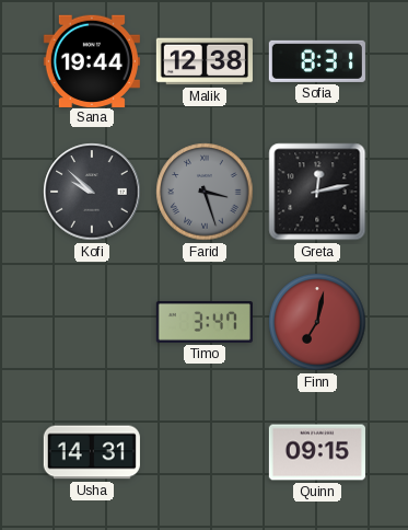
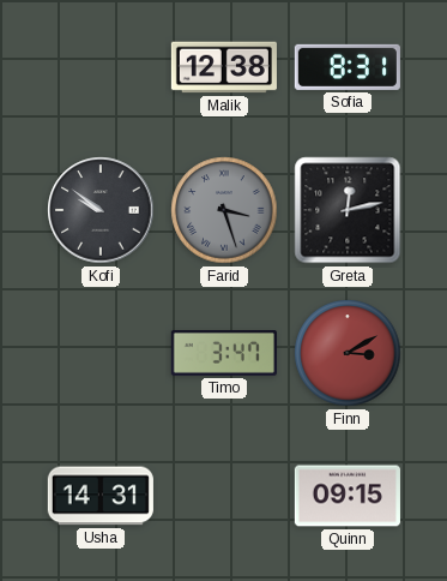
Sana: 19:44 -> none
Kofi: 9:52 -> 9:51
Finn: 7:02 -> 3:10
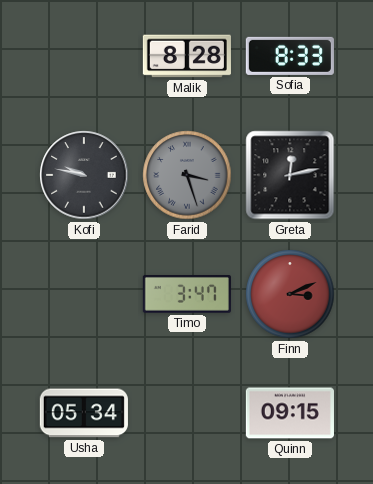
Malik: 12:38 -> 8:28
Sofia: 8:31 -> 8:33
Kofi: 9:51 -> 9:47
Finn: 3:10 -> 3:11
Usha: 14:31 -> 05:34
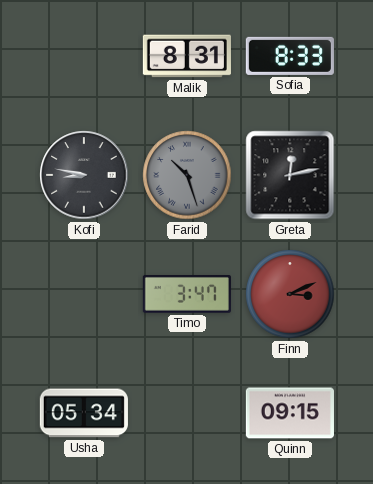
Malik: 8:28 -> 8:31
Kofi: 9:47 -> 8:47
Farid: 3:27 -> 10:27
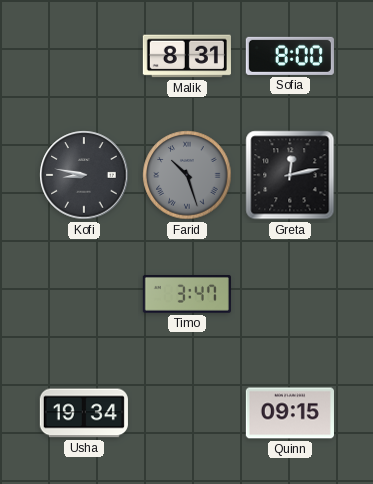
Sofia: 8:33 -> 8:00
Finn: 3:11 -> none
Usha: 05:34 -> 19:34
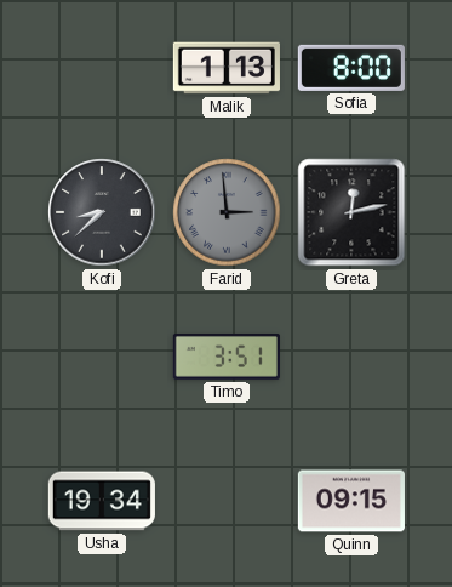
Malik: 8:31 -> 1:13
Kofi: 8:47 -> 8:38
Farid: 10:27 -> 2:59
Timo: 3:47 -> 3:51
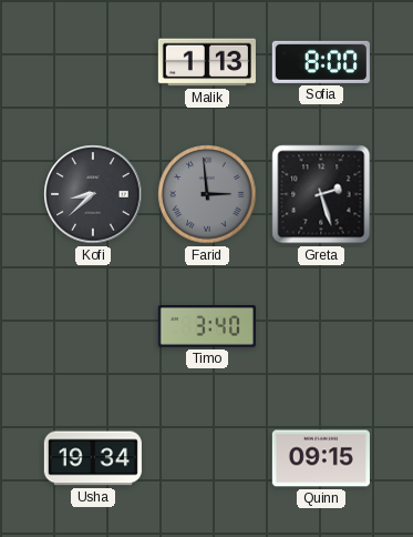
Greta: 12:13 -> 2:27
Timo: 3:51 -> 3:40
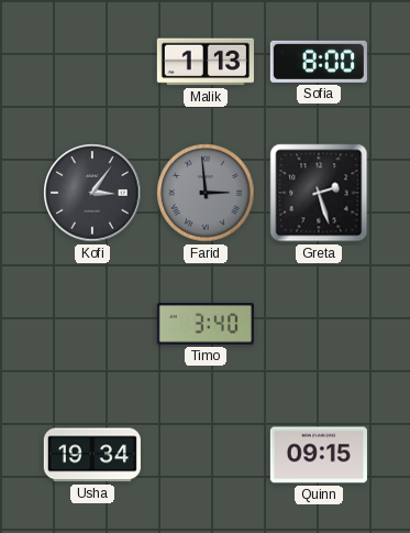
Kofi: 8:38 -> 3:06
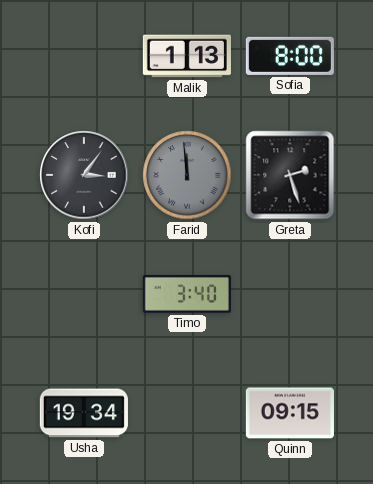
Farid: 2:59 -> 11:59
